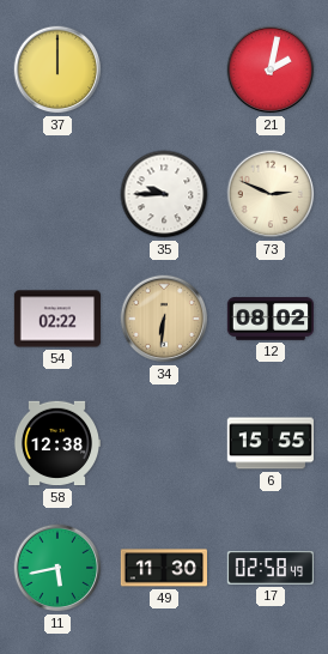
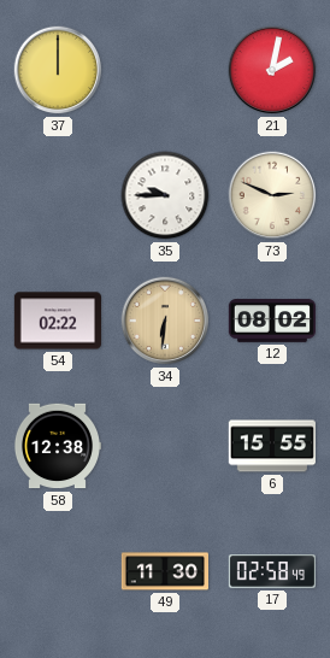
11: 5:43 -> none
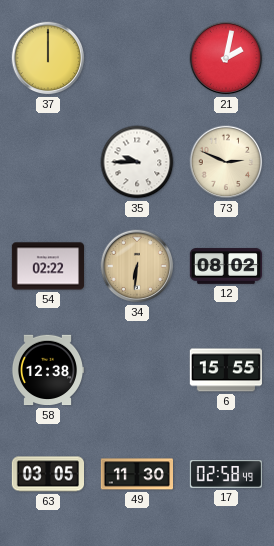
63: none -> 03:05
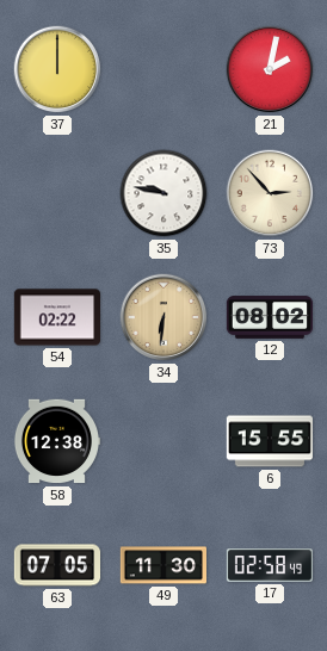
35: 9:45 -> 9:47
73: 2:49 -> 2:53
63: 03:05 -> 07:05
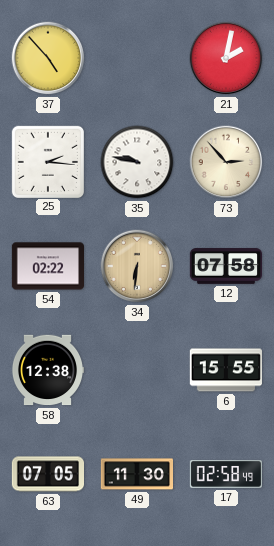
37: 12:00 -> 4:53
25: none -> 2:16
12: 08:02 -> 07:58
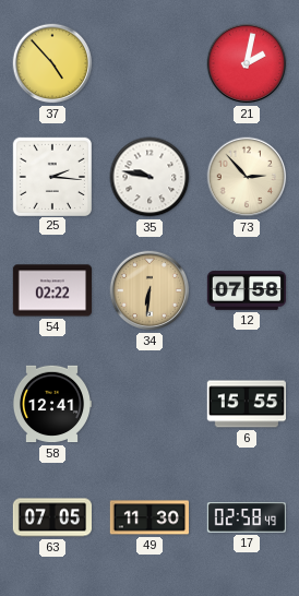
58: 12:38 -> 12:41
